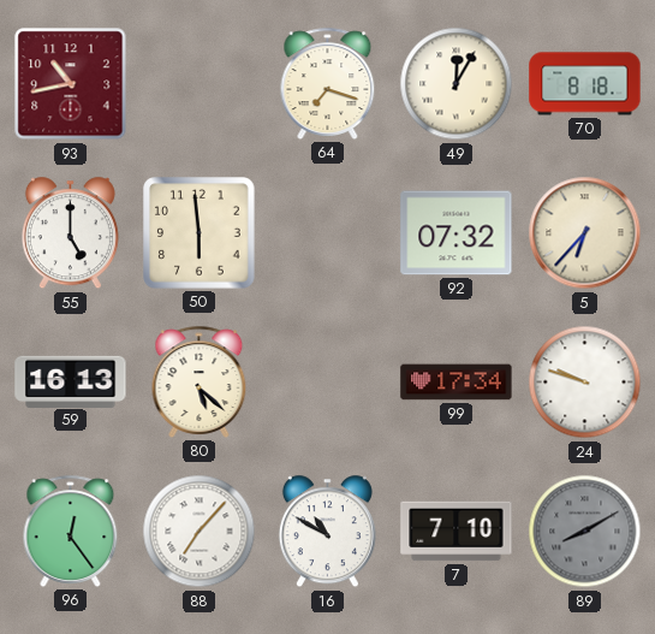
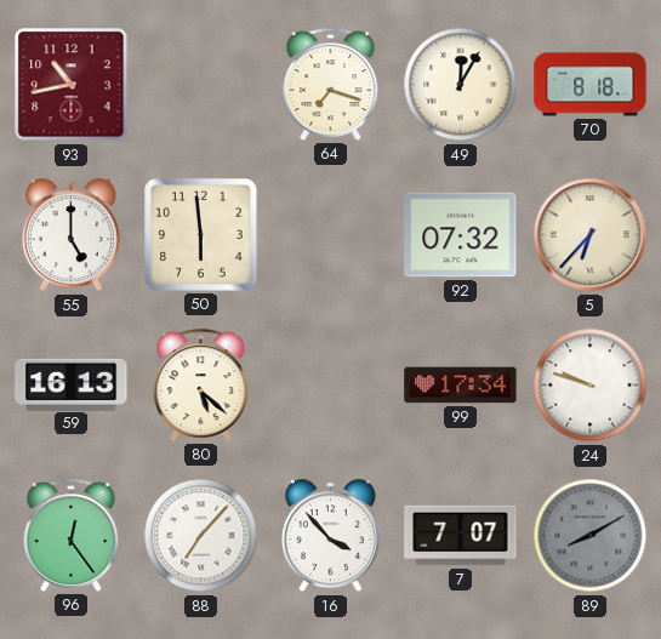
16: 10:50 -> 3:53
7: 7:10 -> 7:07
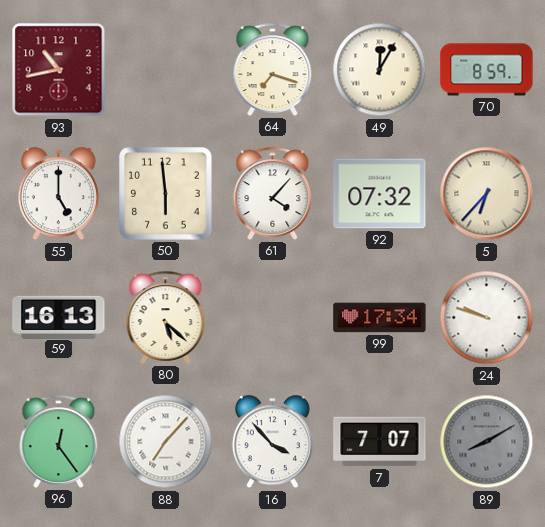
70: 8:18 -> 8:59
61: none -> 4:07
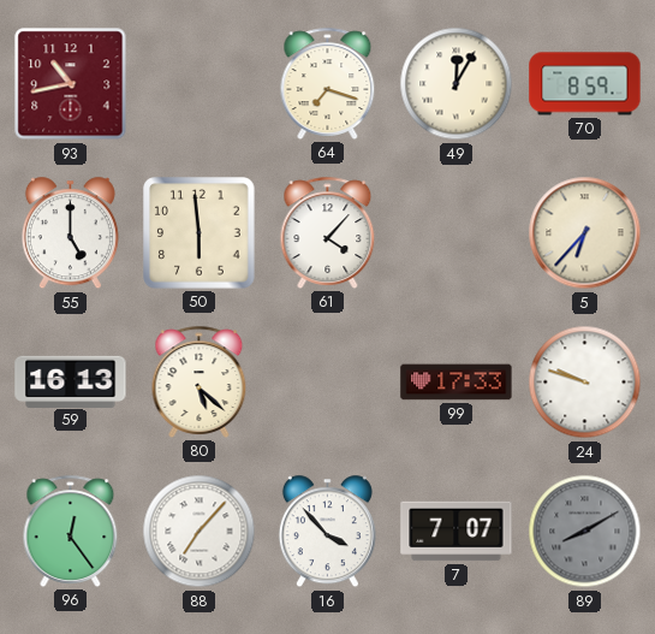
92: 07:32 -> none
99: 17:34 -> 17:33
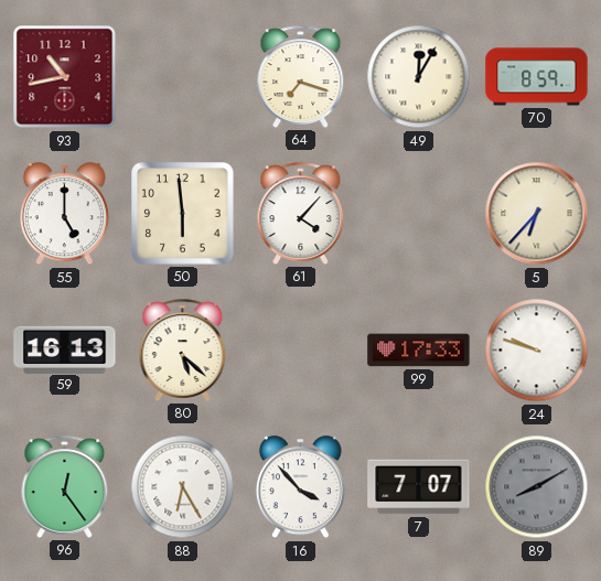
88: 7:07 -> 6:25
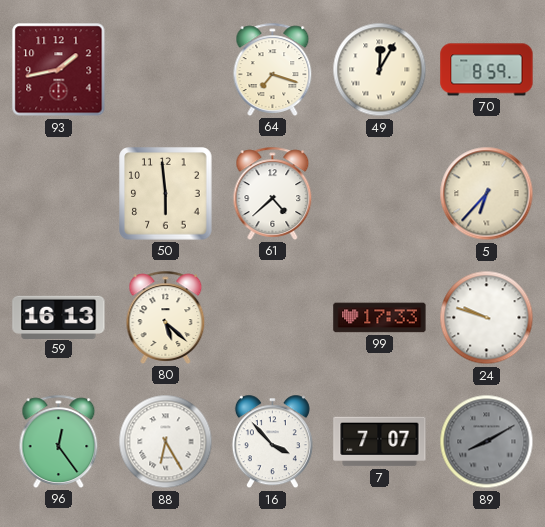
93: 10:43 -> 1:43
55: 5:00 -> none
61: 4:07 -> 4:38
